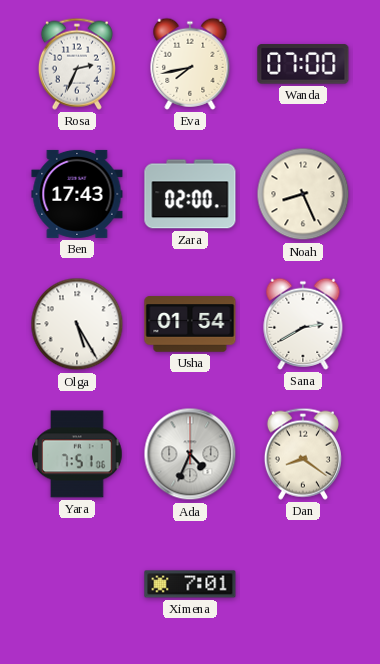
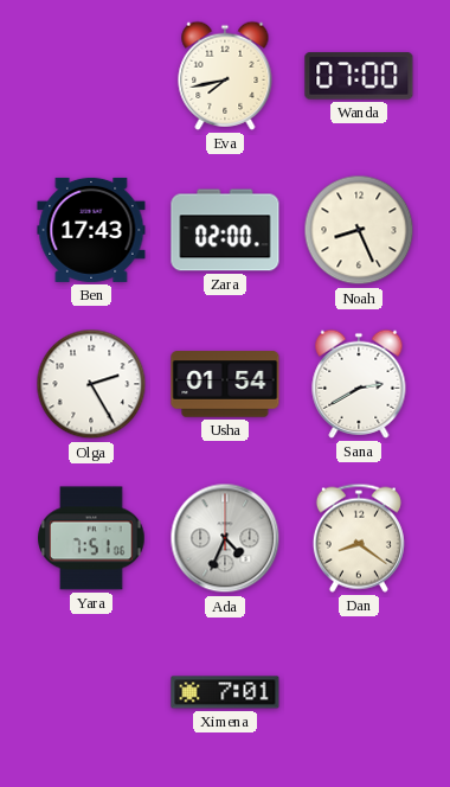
Rosa: 2:34 -> none
Olga: 5:25 -> 2:25
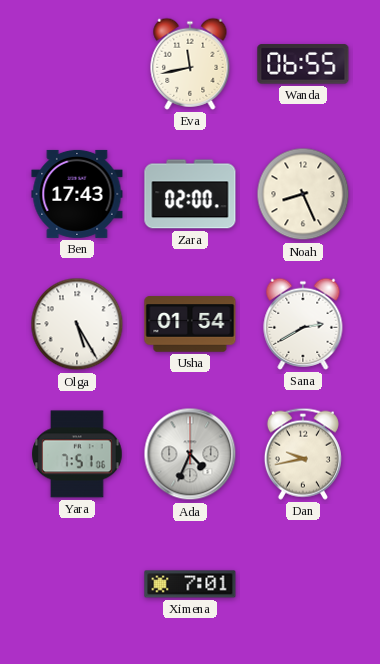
Eva: 7:43 -> 11:43
Wanda: 07:00 -> 06:55
Olga: 2:25 -> 5:25
Dan: 8:21 -> 9:43
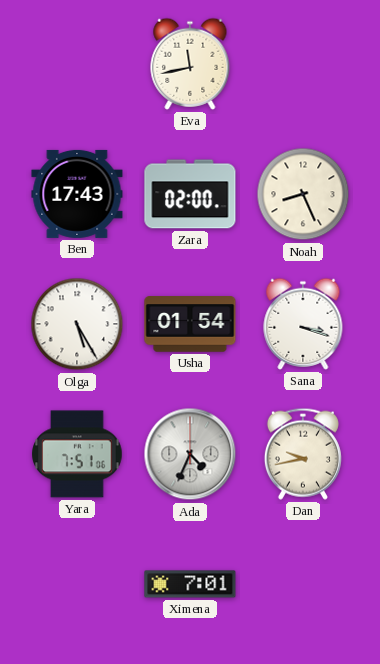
Wanda: 06:55 -> none
Sana: 2:40 -> 3:18
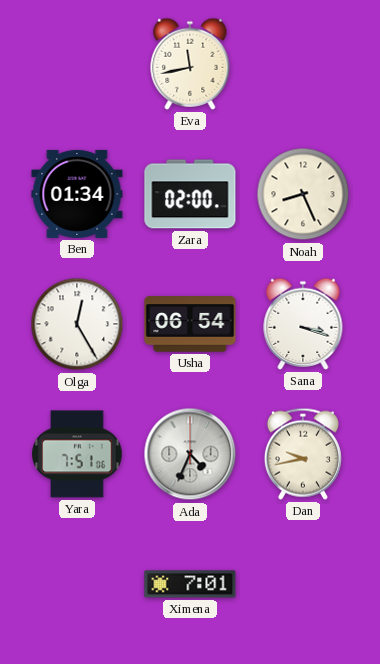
Ben: 17:43 -> 01:34
Olga: 5:25 -> 12:25
Usha: 01:54 -> 06:54
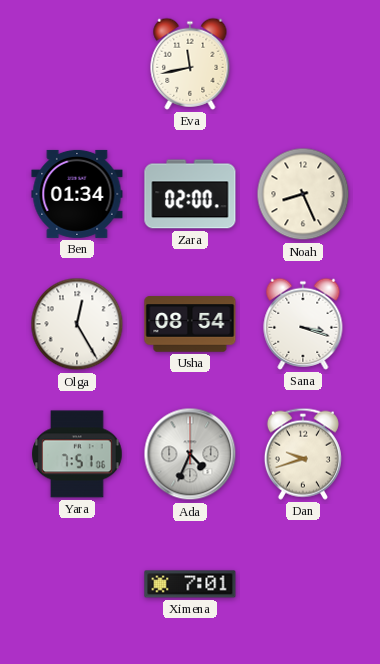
Usha: 06:54 -> 08:54
Dan: 9:43 -> 9:42
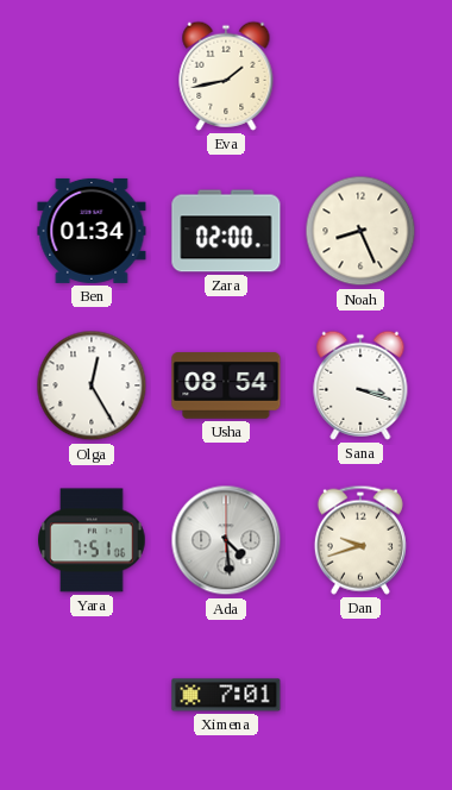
Eva: 11:43 -> 1:43
Ada: 4:34 -> 4:29
